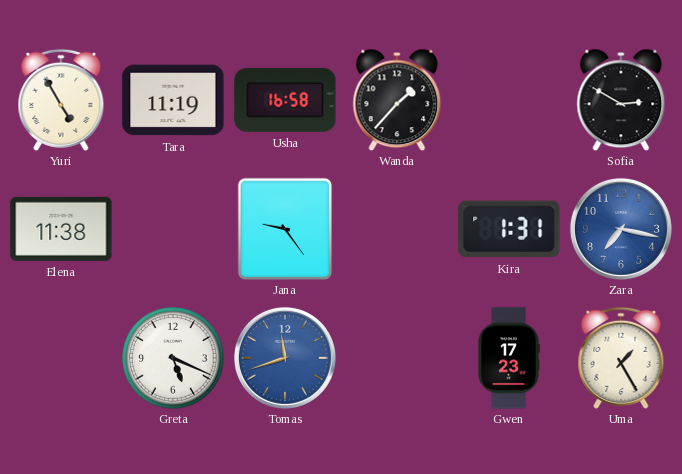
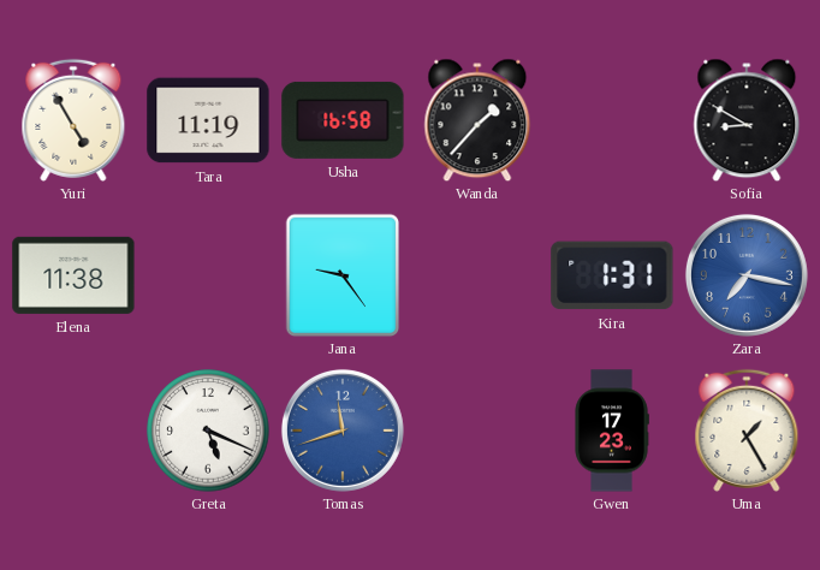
Sofia: 2:50 -> 8:50
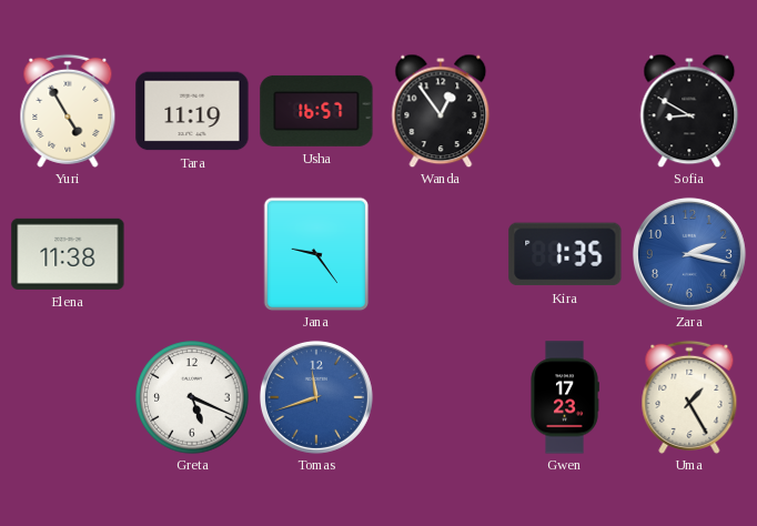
Usha: 16:58 -> 16:57
Wanda: 1:37 -> 12:54
Kira: 1:31 -> 1:35
Zara: 7:17 -> 2:17
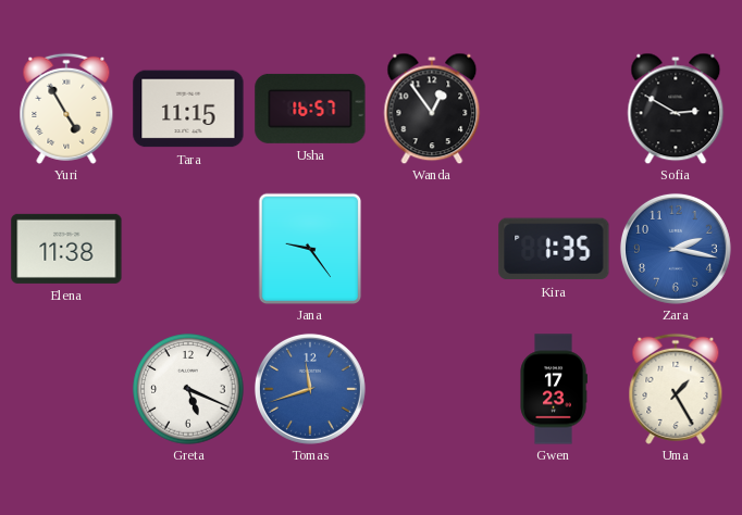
Tara: 11:19 -> 11:15
Sofia: 8:50 -> 2:50
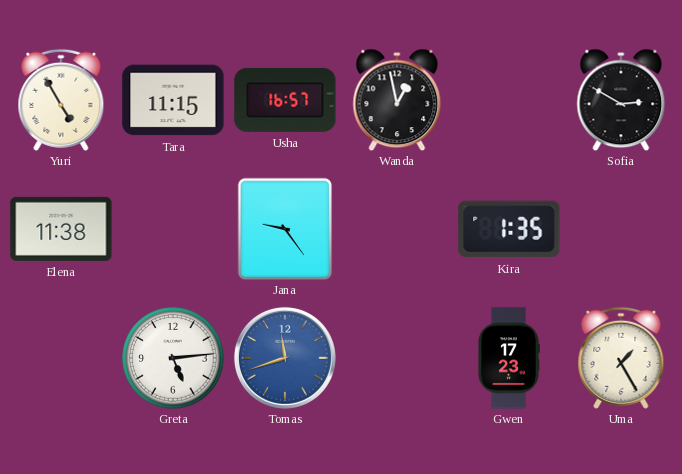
Wanda: 12:54 -> 12:58
Zara: 2:17 -> none
Greta: 5:19 -> 5:14
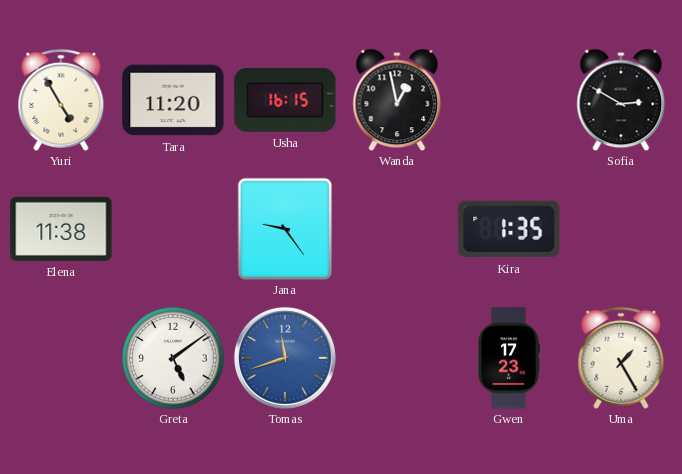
Tara: 11:15 -> 11:20
Usha: 16:57 -> 16:15
Greta: 5:14 -> 5:09
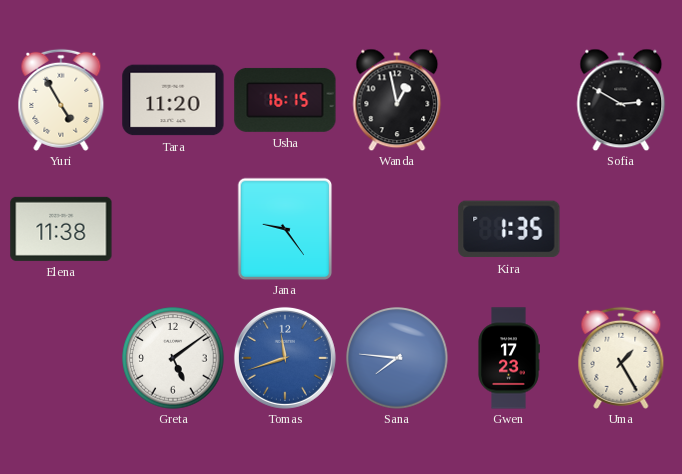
Sana: none -> 7:46
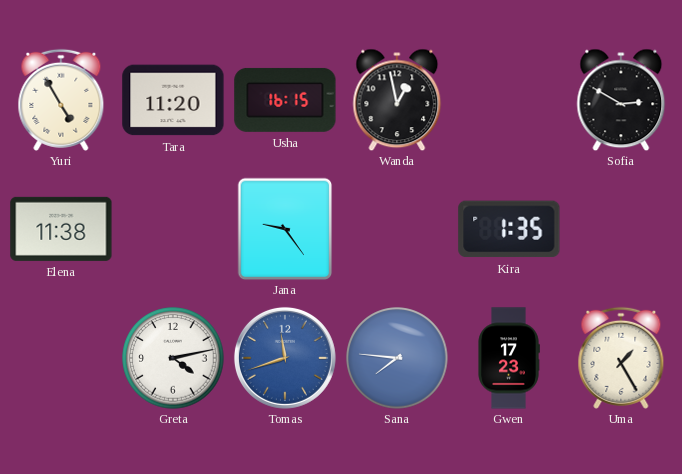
Greta: 5:09 -> 4:13
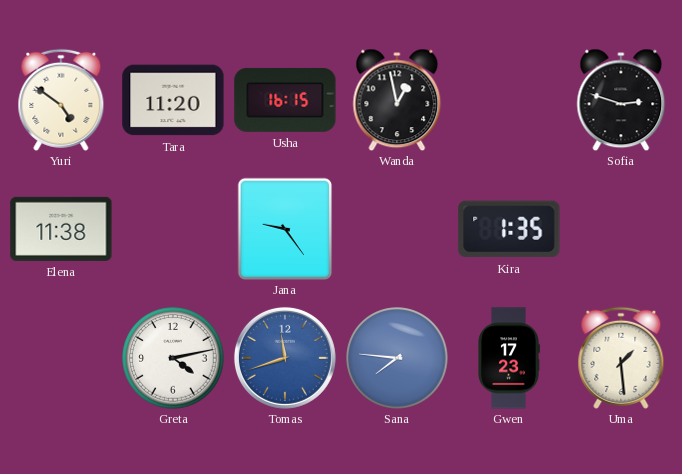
Yuri: 4:55 -> 4:51
Sofia: 2:50 -> 2:48
Uma: 1:25 -> 1:29
